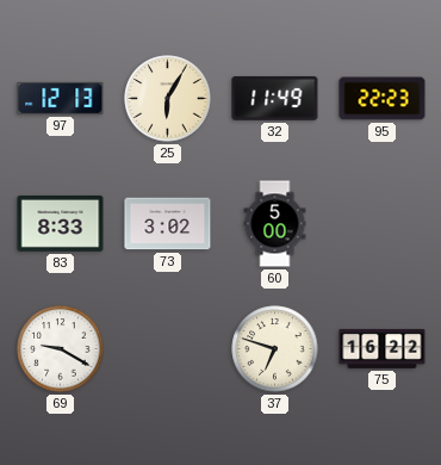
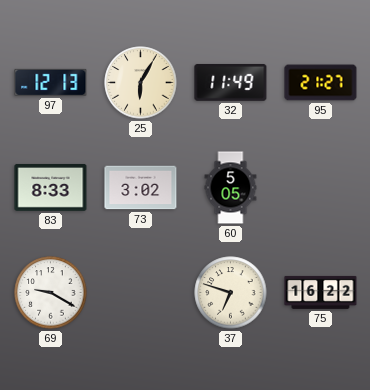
95: 22:23 -> 21:27
60: 5:00 -> 5:05
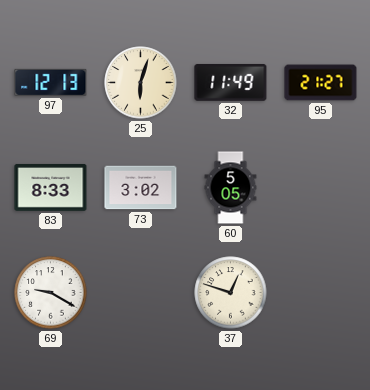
25: 6:05 -> 6:03
37: 6:48 -> 12:48
75: 16:22 -> none
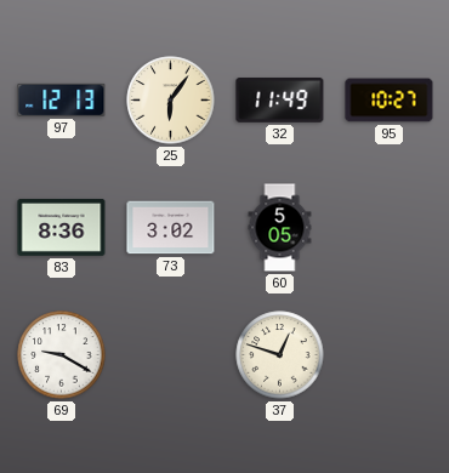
25: 6:03 -> 6:06
95: 21:27 -> 10:27
83: 8:33 -> 8:36
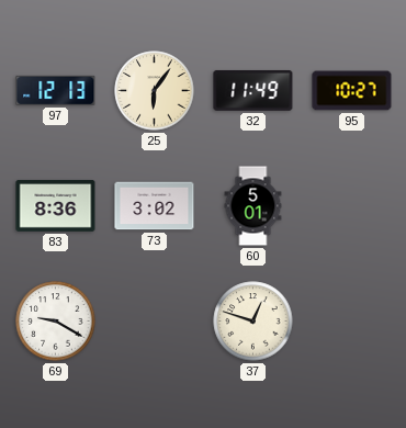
60: 5:05 -> 5:01
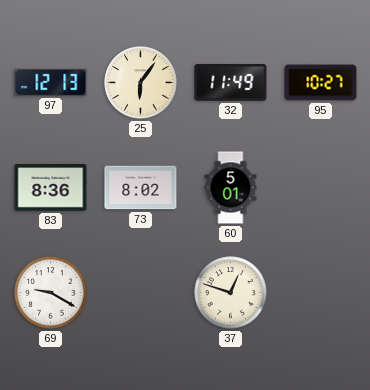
73: 3:02 -> 8:02
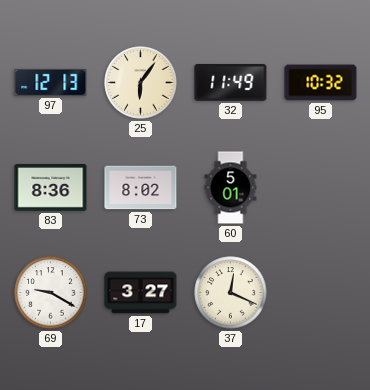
95: 10:27 -> 10:32
17: none -> 3:27
37: 12:48 -> 12:19
